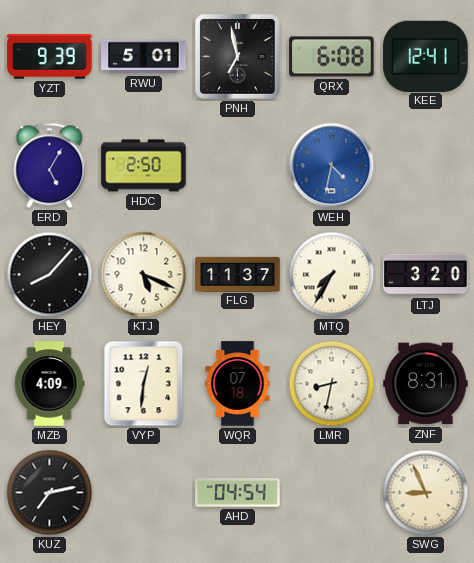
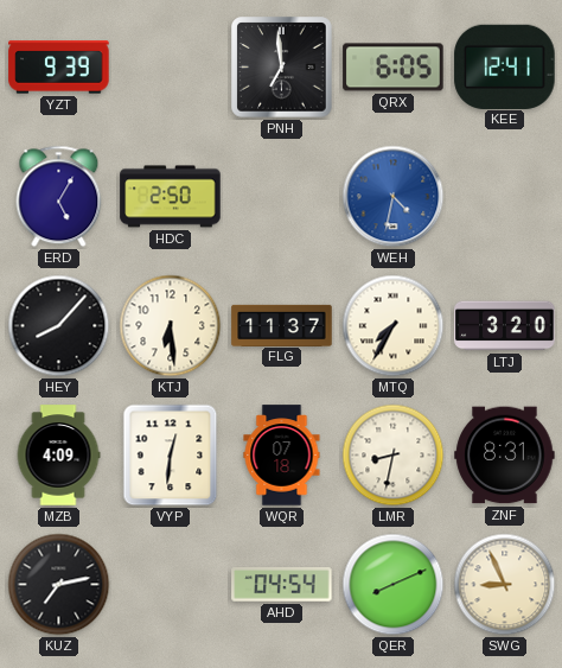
RWU: 5:01 -> none
PNH: 6:58 -> 6:59
QRX: 6:08 -> 6:05
KTJ: 5:19 -> 6:29
QER: none -> 8:11
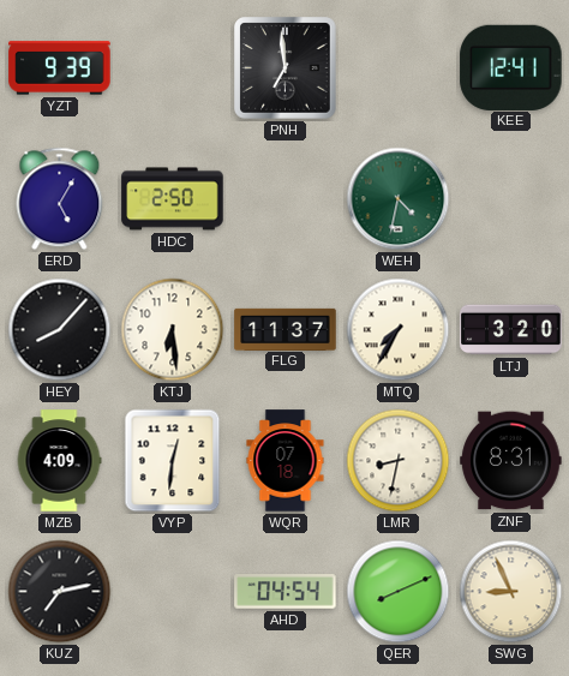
QRX: 6:05 -> none
WEH dial: blue -> green
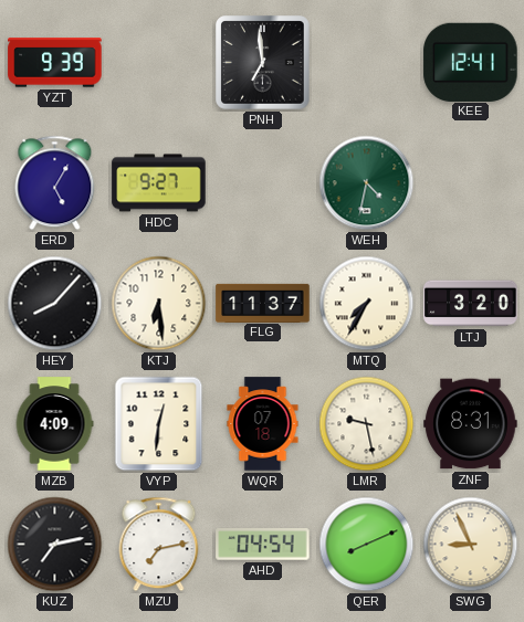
HDC: 2:50 -> 9:27
LMR: 8:32 -> 9:28
MZU: none -> 7:13
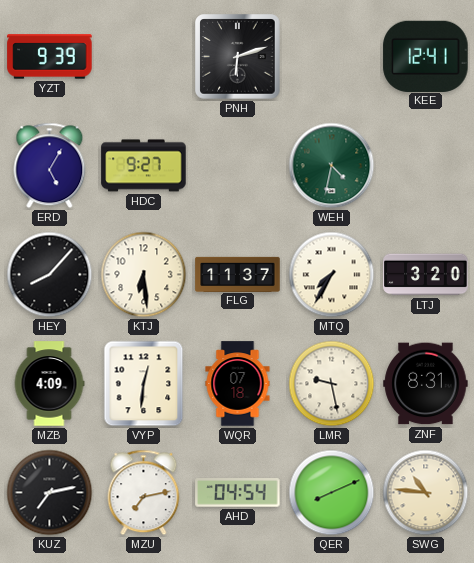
PNH: 6:59 -> 6:12
SWG: 8:56 -> 10:46
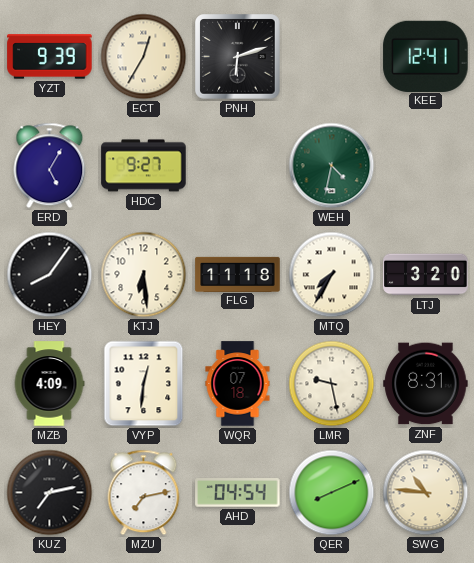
ECT: none -> 12:35
HEY: 8:07 -> 8:06
FLG: 11:37 -> 11:18
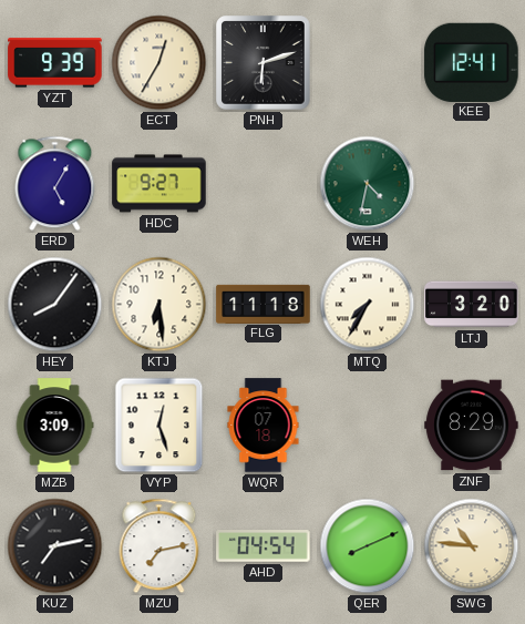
MZB: 4:09 -> 3:09
VYP: 12:31 -> 12:27
LMR: 9:28 -> none
ZNF: 8:31 -> 8:29
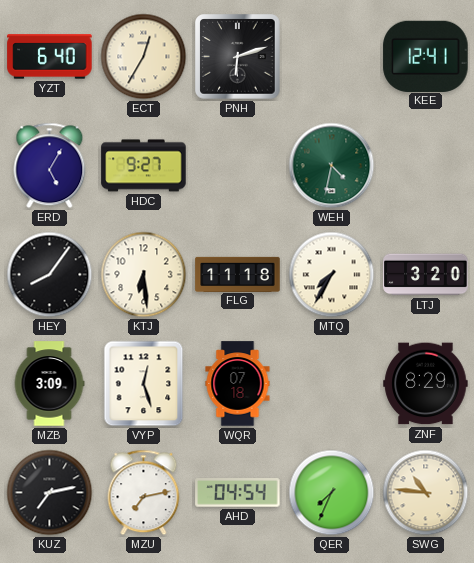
YZT: 9:39 -> 6:40
QER: 8:11 -> 7:34
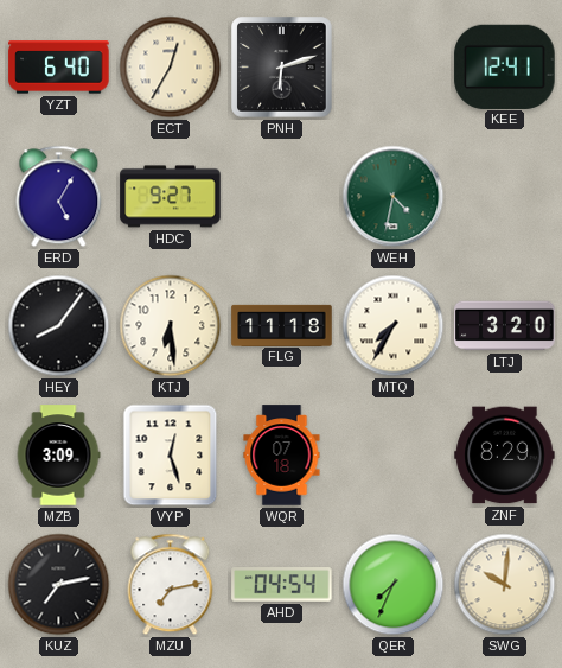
SWG: 10:46 -> 10:01
